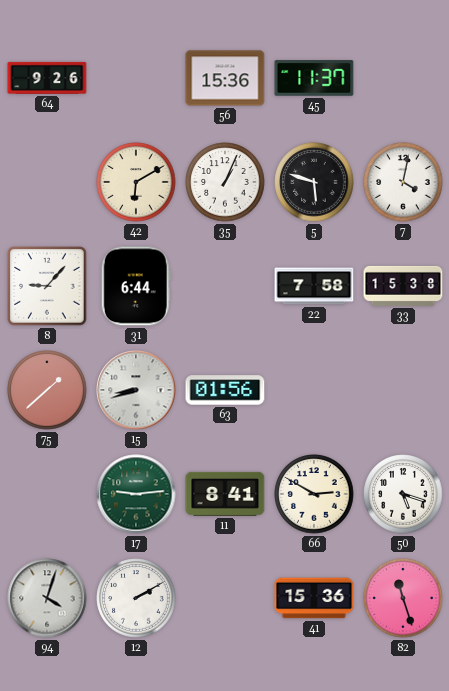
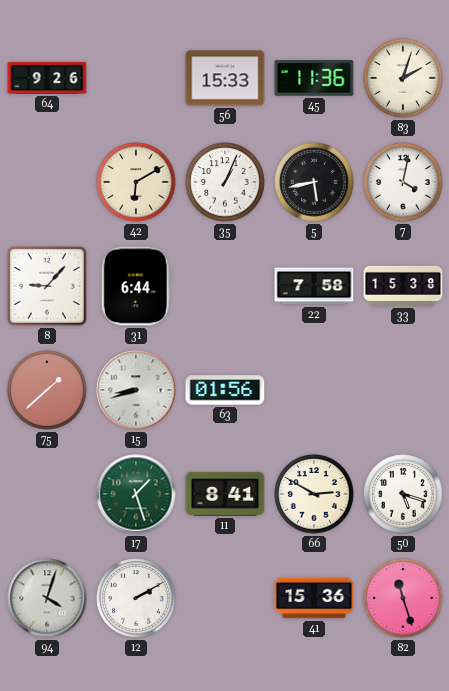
56: 15:36 -> 15:33
45: 11:37 -> 11:36
83: none -> 2:03
5: 5:48 -> 5:43
17: 9:14 -> 1:27
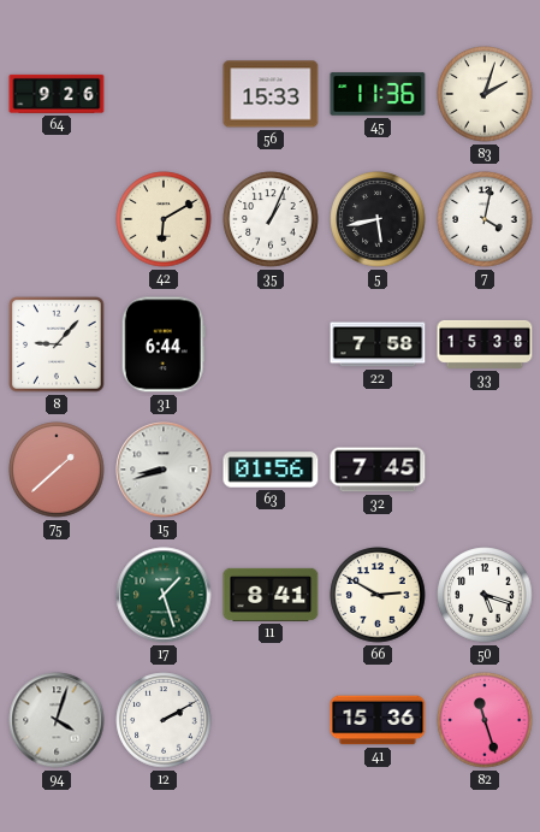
32: none -> 7:45
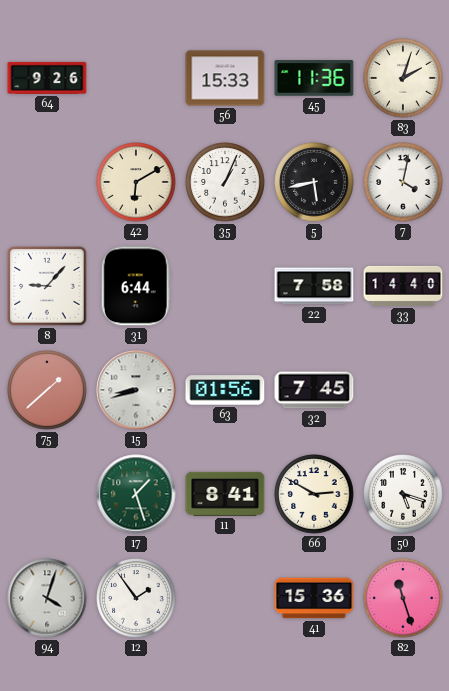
33: 15:38 -> 14:40
12: 2:10 -> 1:54
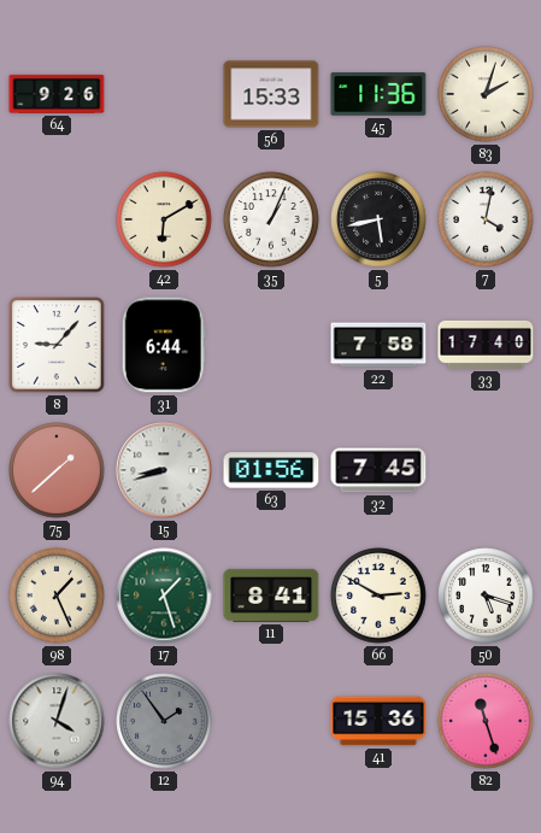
33: 14:40 -> 17:40
98: none -> 1:26
12 dial: white -> grey
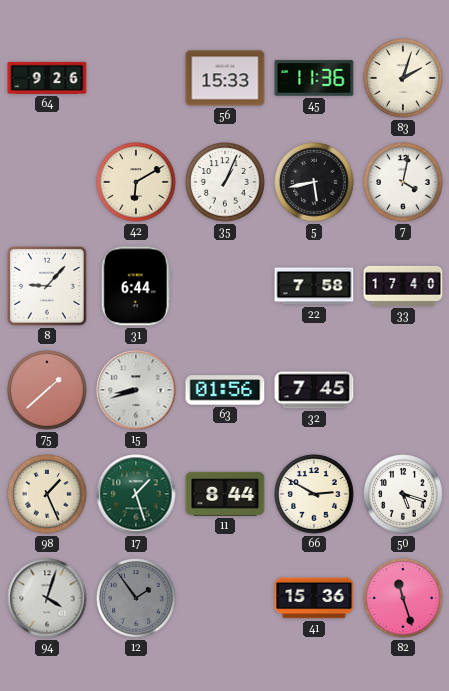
11: 8:41 -> 8:44
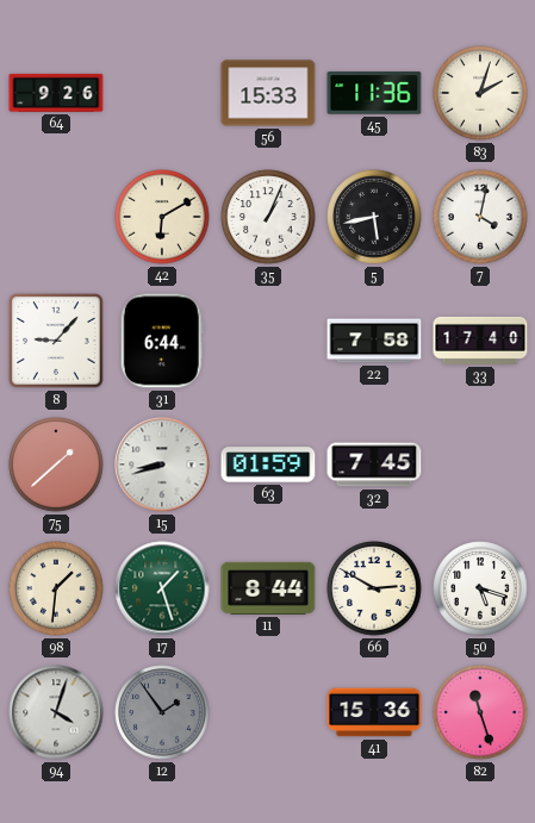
63: 01:56 -> 01:59
98: 1:26 -> 1:31
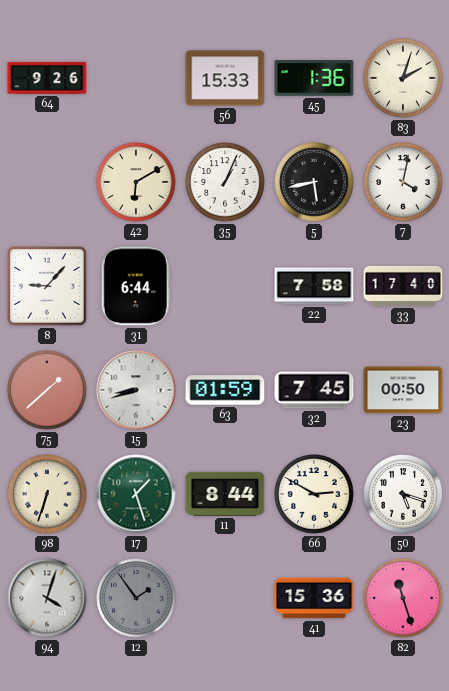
45: 11:36 -> 1:36
23: none -> 00:50
98: 1:31 -> 6:33
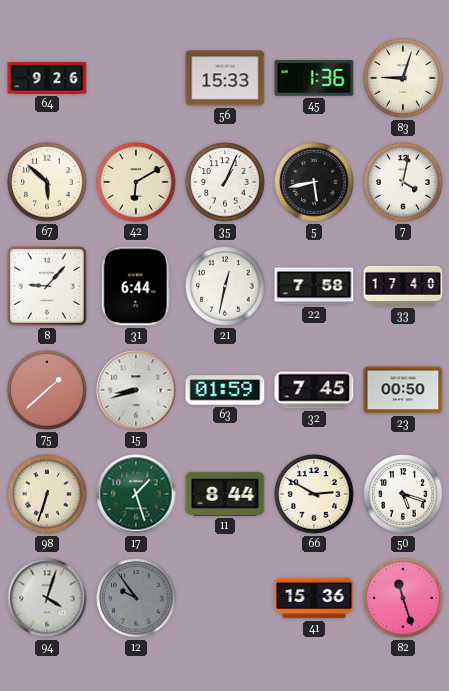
83: 2:03 -> 9:03
67: none -> 5:52
21: none -> 12:32
12: 1:54 -> 9:54
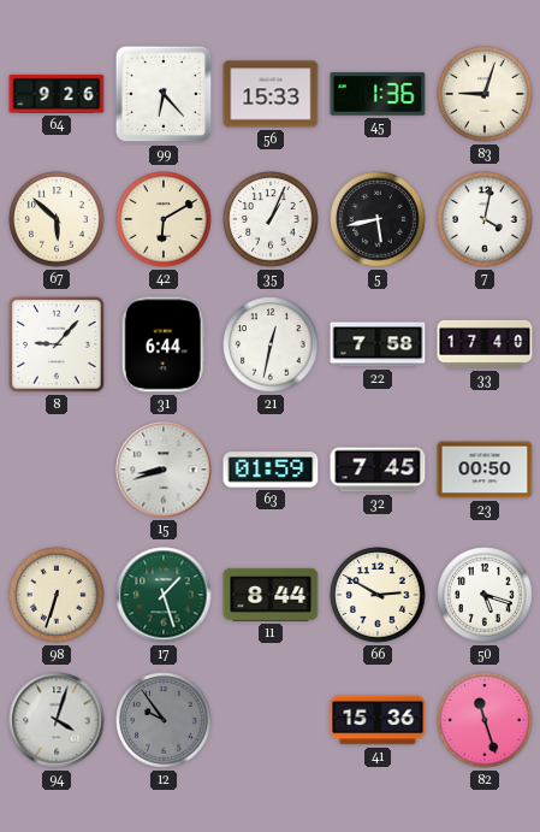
99: none -> 6:23
75: 1:38 -> none
